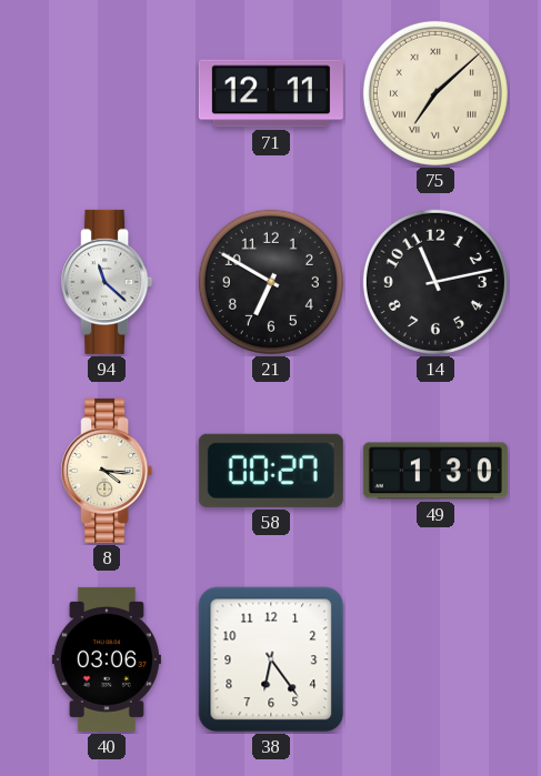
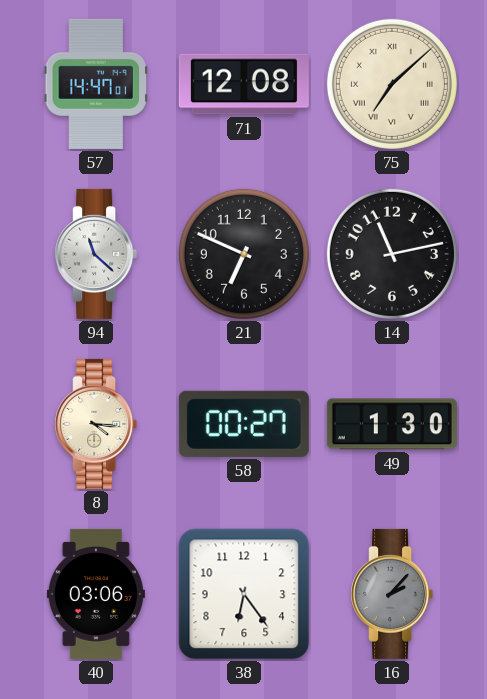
57: none -> 14:47
71: 12:11 -> 12:08
21: 6:50 -> 6:49
16: none -> 2:07
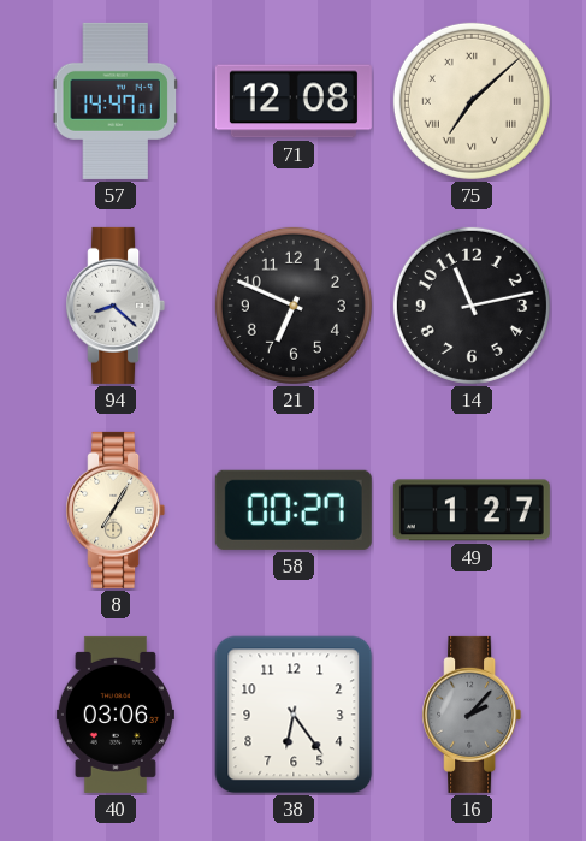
94: 11:22 -> 8:22
8: 4:16 -> 7:05
49: 1:30 -> 1:27
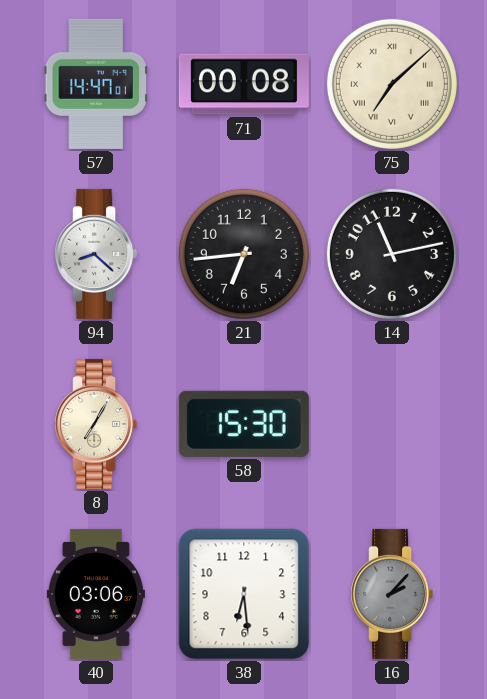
71: 12:08 -> 00:08
21: 6:49 -> 6:44
58: 00:27 -> 15:30
49: 1:27 -> none
38: 6:24 -> 6:29
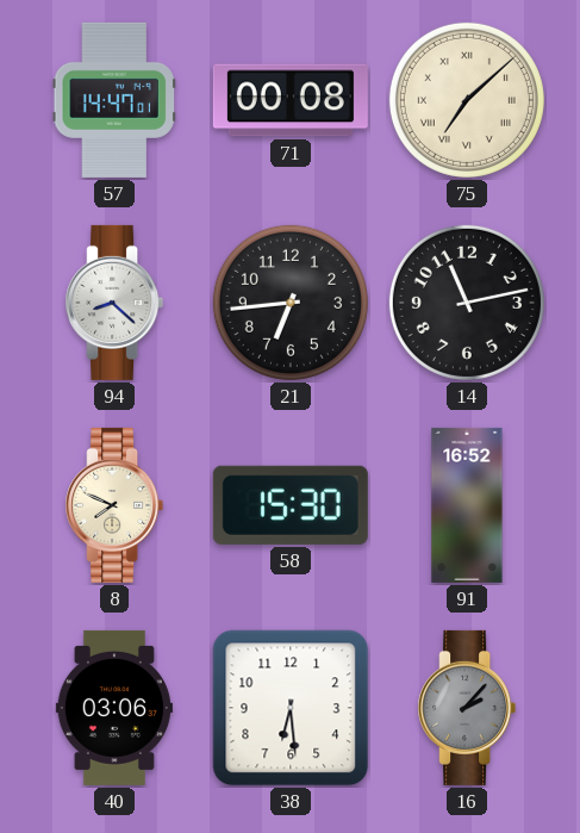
8: 7:05 -> 7:49
91: none -> 16:52
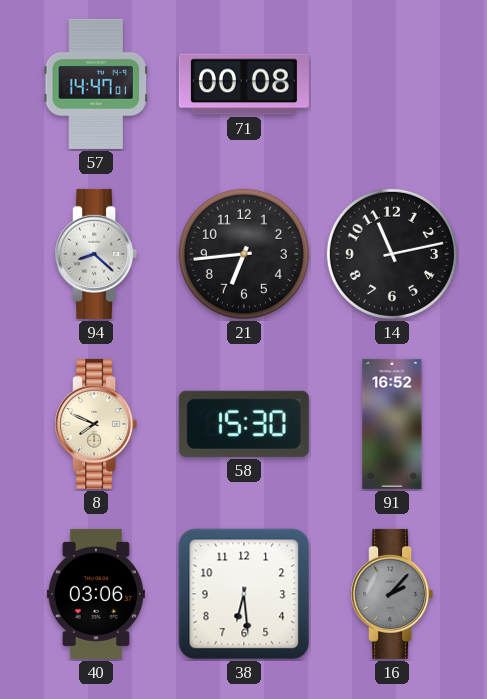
75: 7:08 -> none
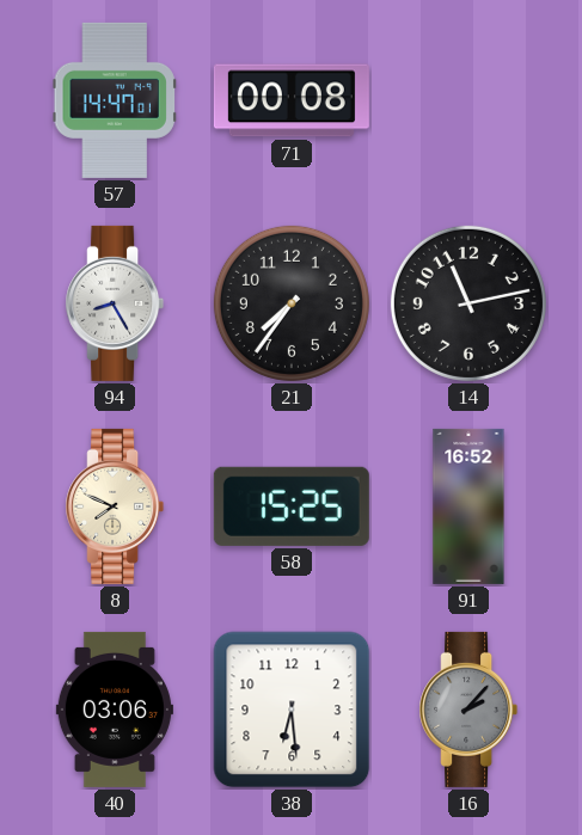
94: 8:22 -> 8:25
21: 6:44 -> 7:36
58: 15:30 -> 15:25
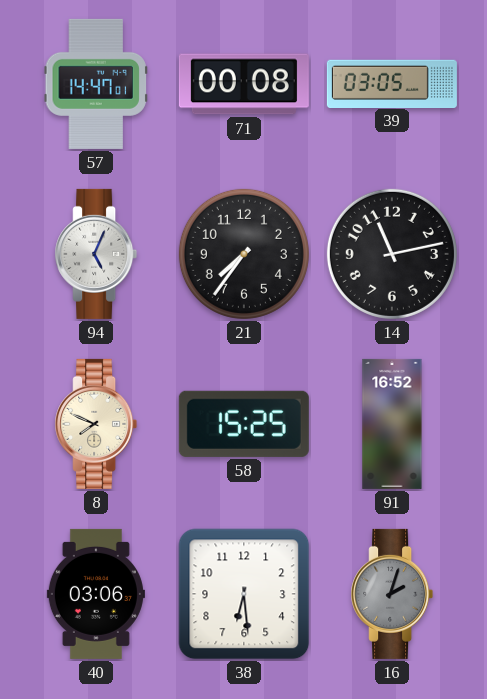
39: none -> 03:05
94: 8:25 -> 5:04
16: 2:07 -> 2:03
